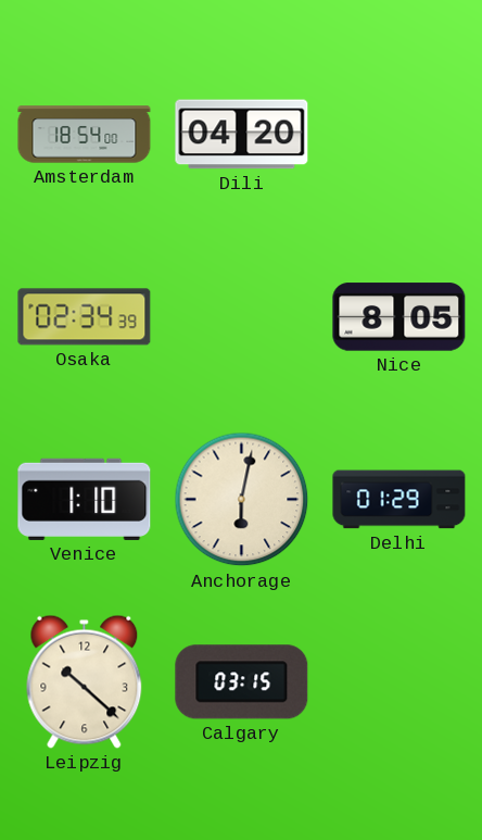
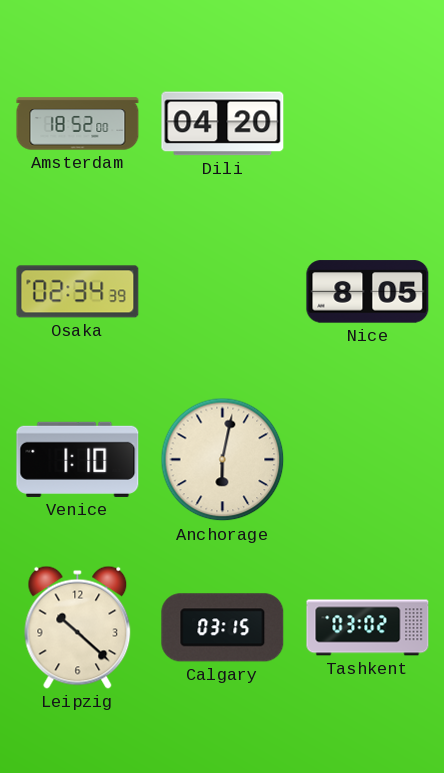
Amsterdam: 18:54 -> 18:52
Delhi: 01:29 -> none
Tashkent: none -> 03:02
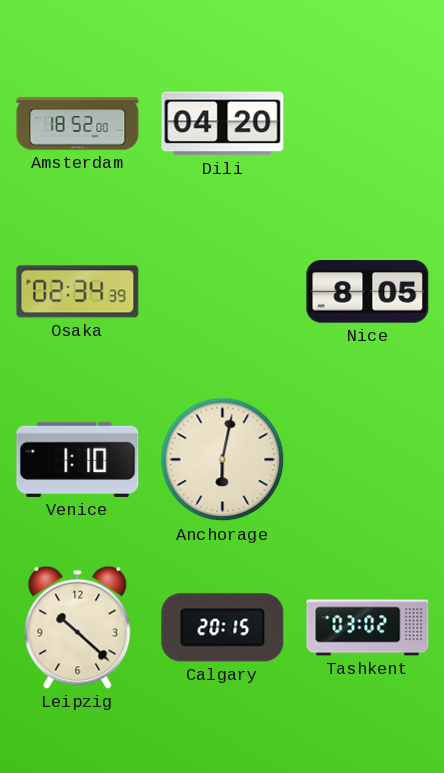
Calgary: 03:15 -> 20:15
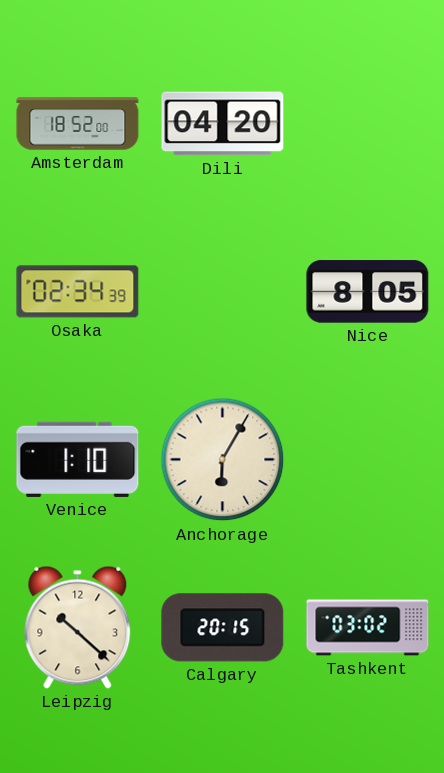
Anchorage: 6:02 -> 6:05
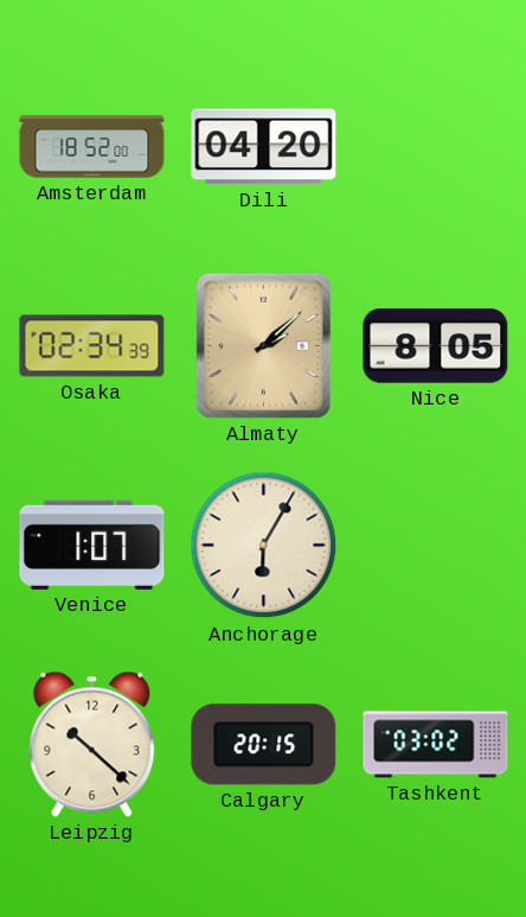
Almaty: none -> 2:08
Venice: 1:10 -> 1:07
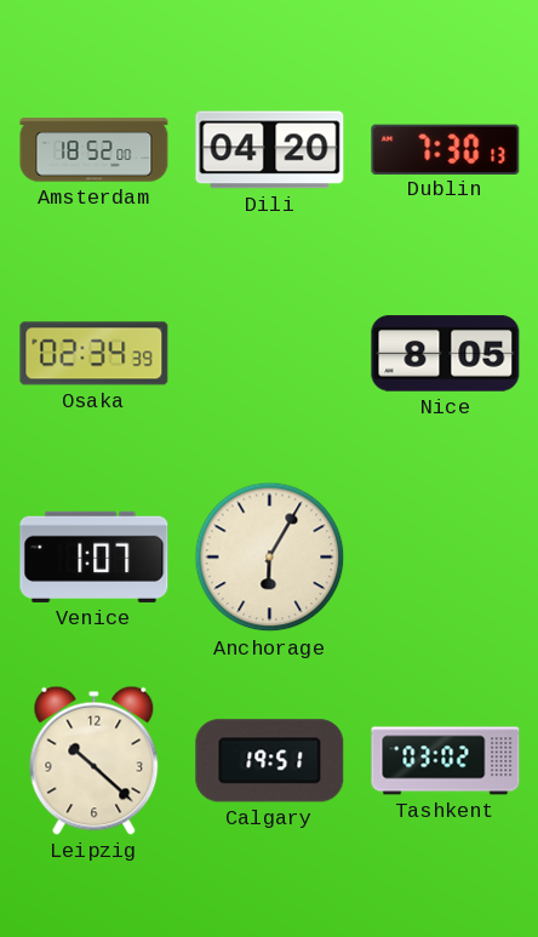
Dublin: none -> 7:30
Almaty: 2:08 -> none
Calgary: 20:15 -> 19:51
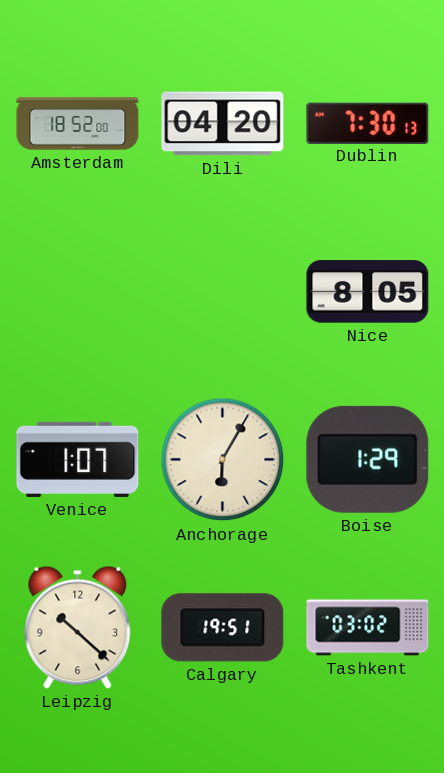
Osaka: 02:34 -> none
Boise: none -> 1:29
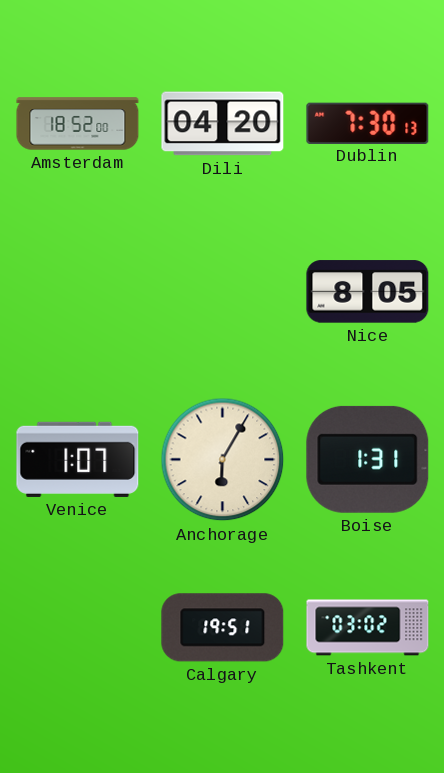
Boise: 1:29 -> 1:31
Leipzig: 10:22 -> none
